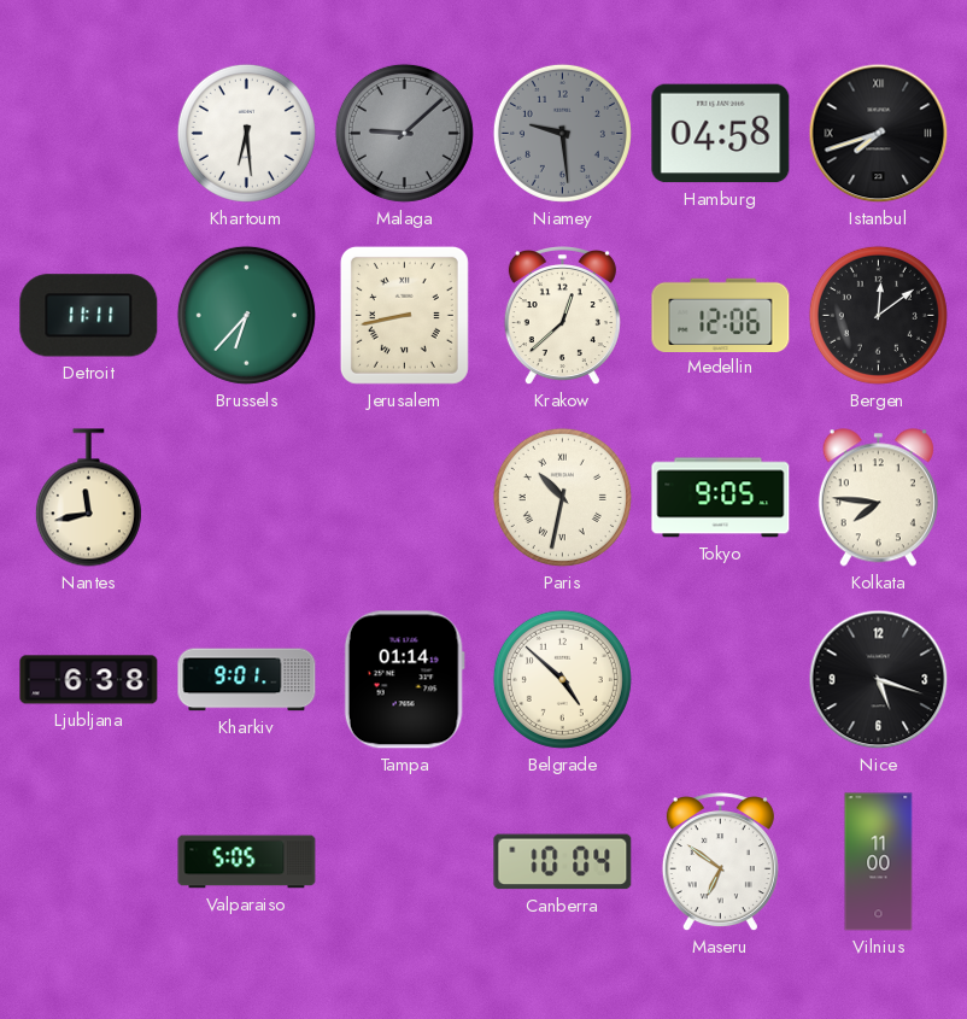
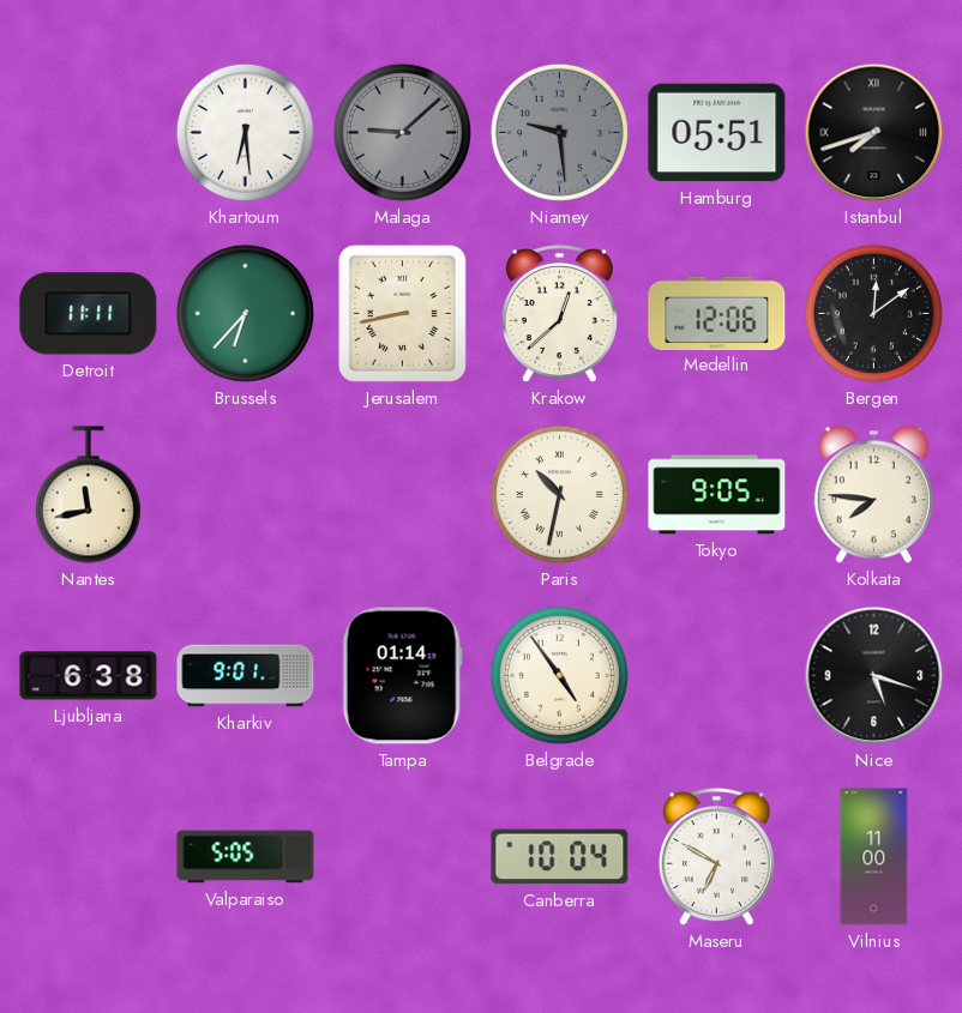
Hamburg: 04:58 -> 05:51
Belgrade: 4:52 -> 4:54
Maseru: 6:51 -> 6:50
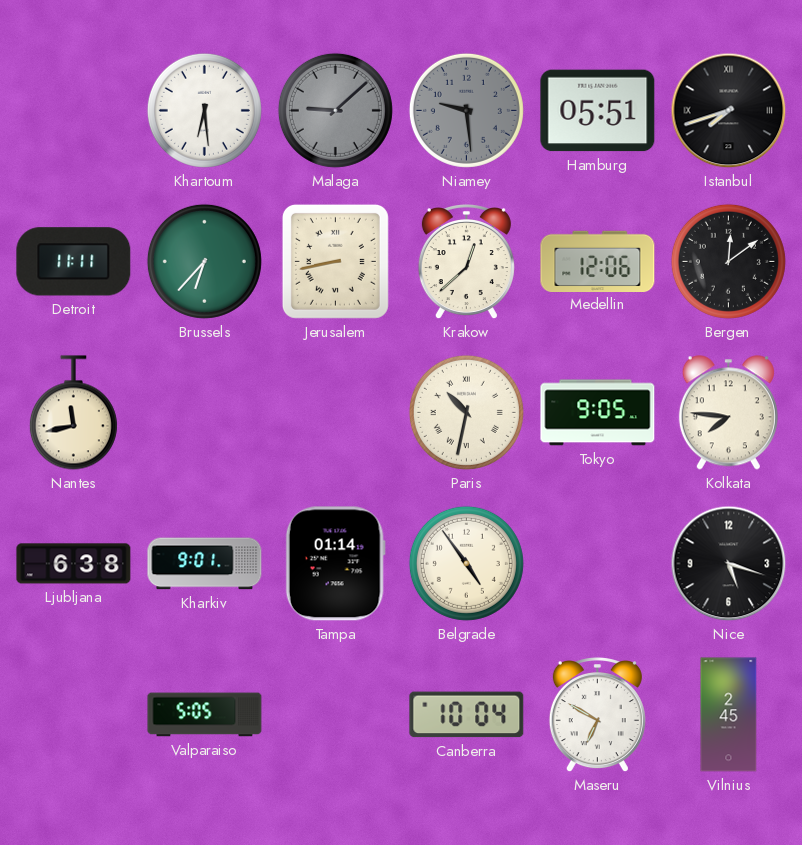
Vilnius: 11:00 -> 2:45
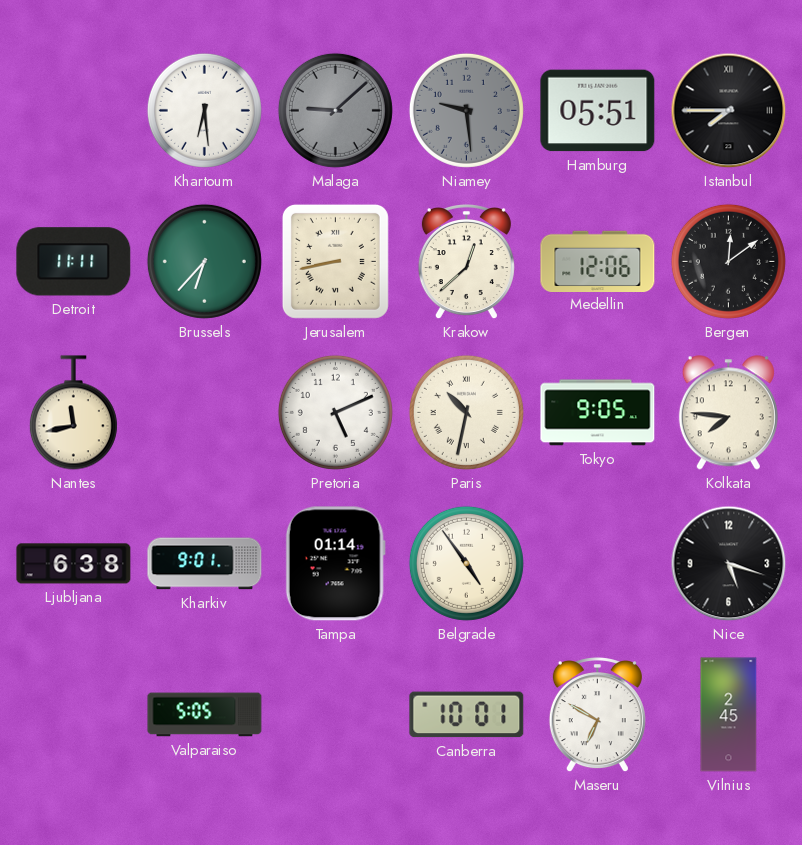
Istanbul: 7:42 -> 7:45
Pretoria: none -> 5:11
Canberra: 10:04 -> 10:01
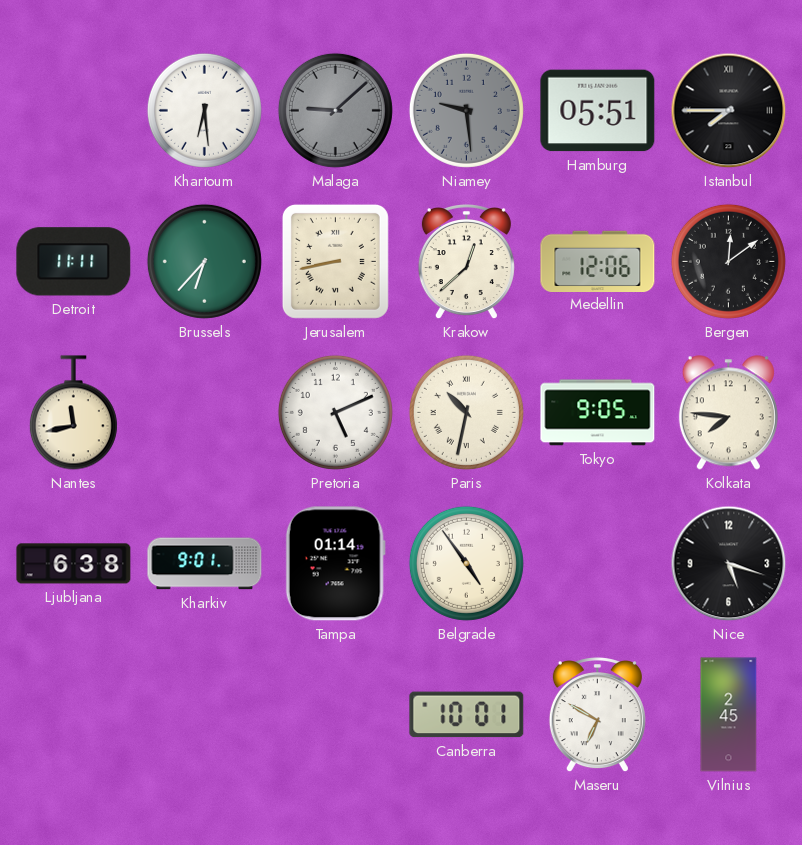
Valparaiso: 5:05 -> none
